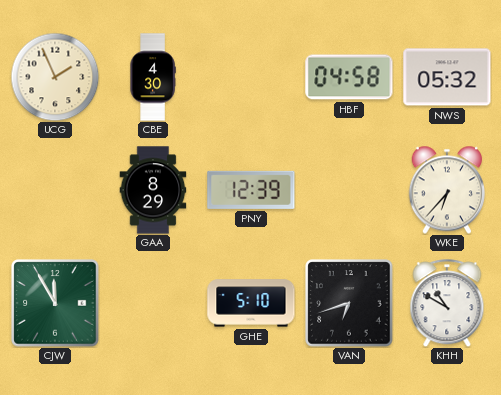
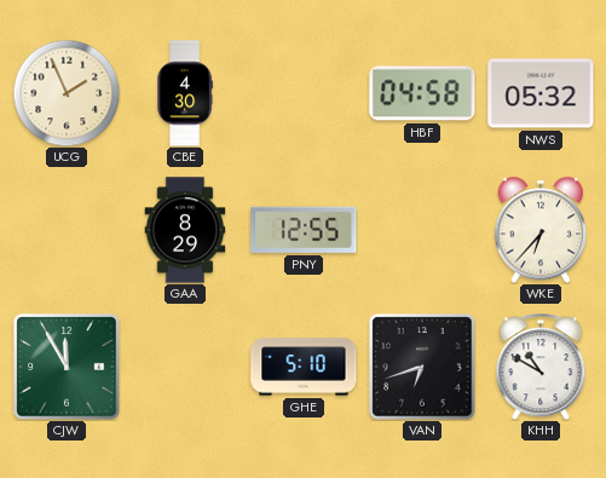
PNY: 12:39 -> 12:55
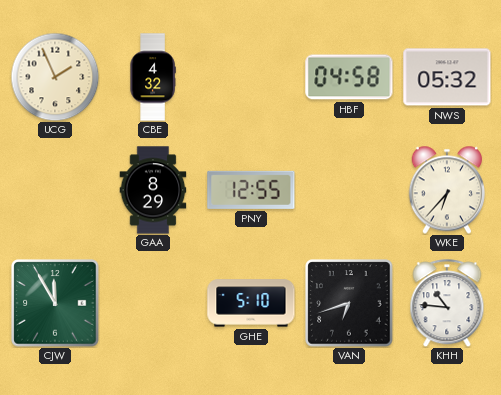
CBE: 4:30 -> 4:32
KHH: 10:50 -> 10:46
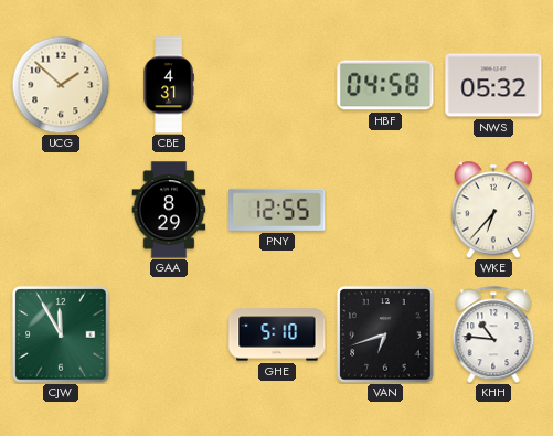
UCG: 1:56 -> 1:52
CBE: 4:32 -> 4:31
